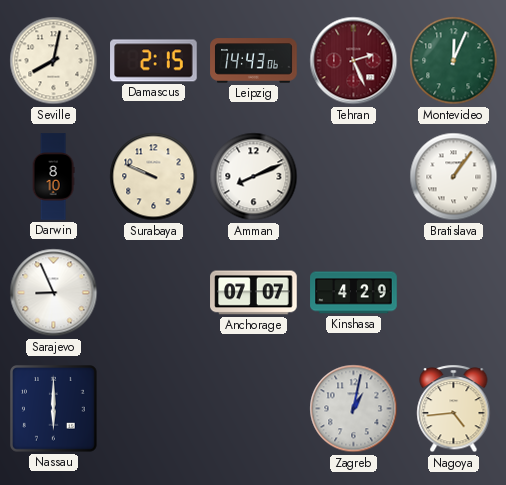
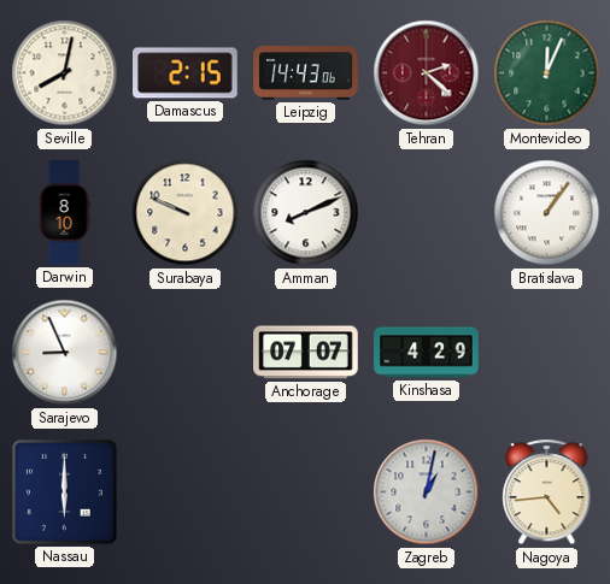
Tehran: 2:26 -> 2:22
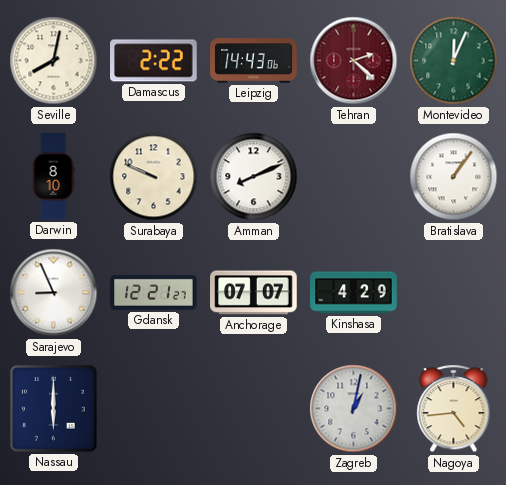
Damascus: 2:15 -> 2:22
Gdansk: none -> 12:21
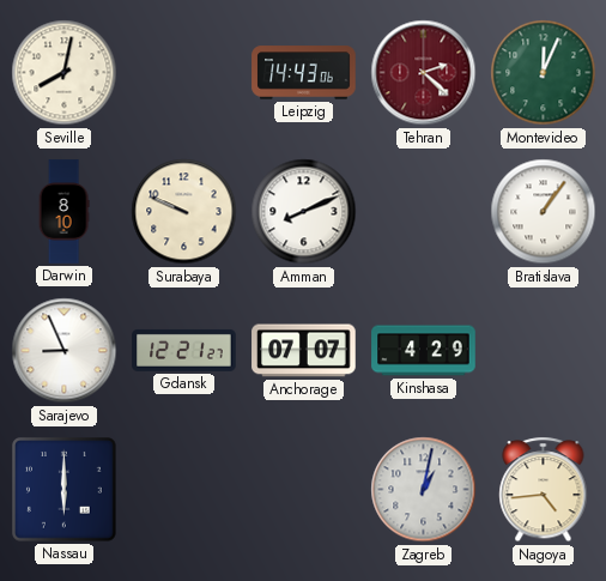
Damascus: 2:22 -> none
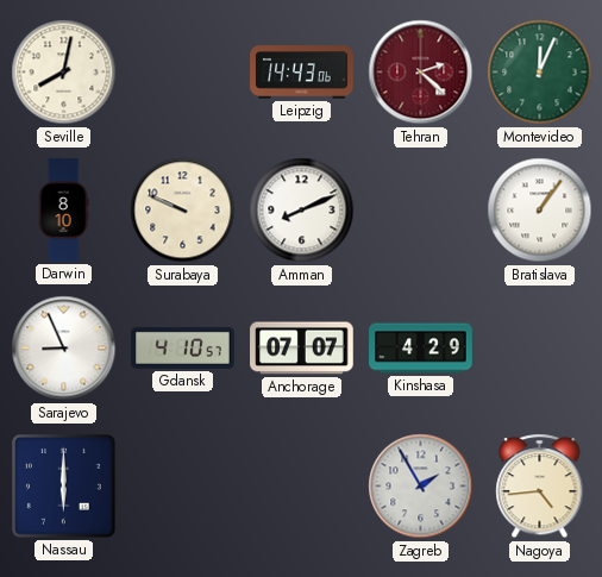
Gdansk: 12:21 -> 4:10
Zagreb: 1:02 -> 1:55
